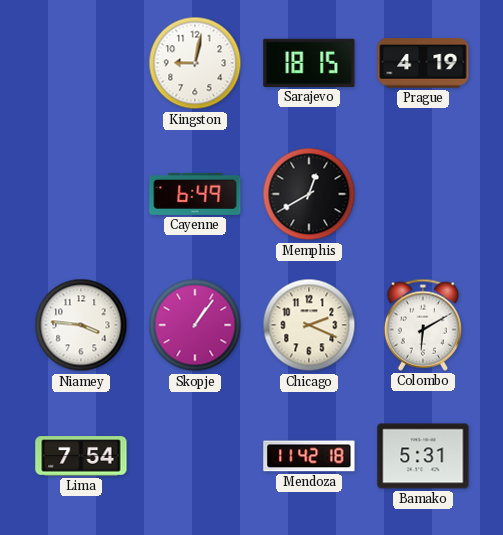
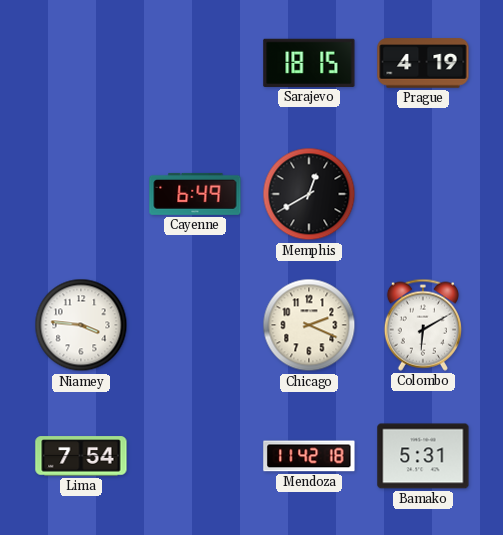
Kingston: 9:02 -> none
Skopje: 1:06 -> none
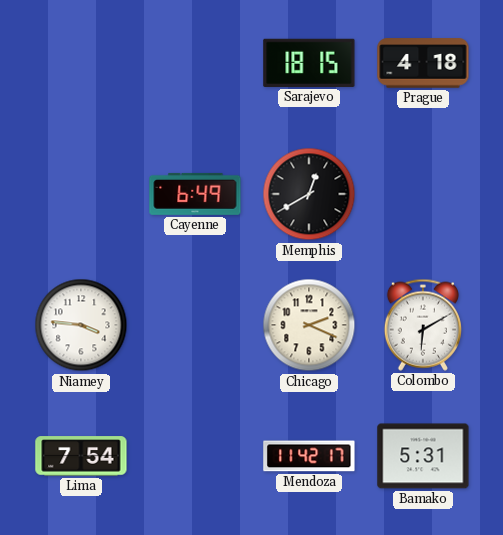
Prague: 4:19 -> 4:18
Mendoza: 11:42:18 -> 11:42:17
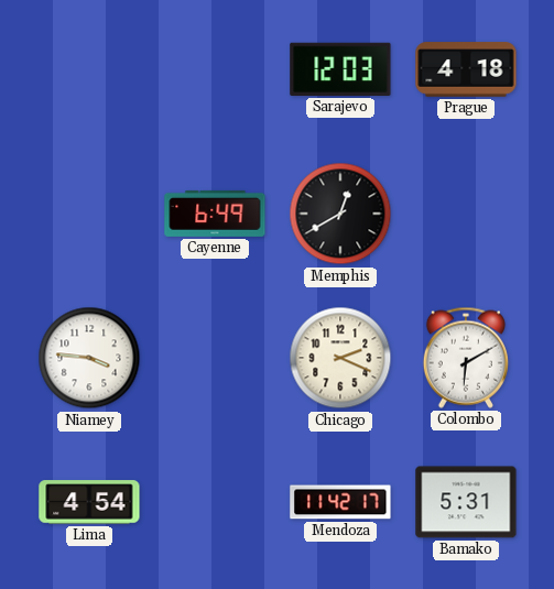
Sarajevo: 18:15 -> 12:03
Lima: 7:54 -> 4:54
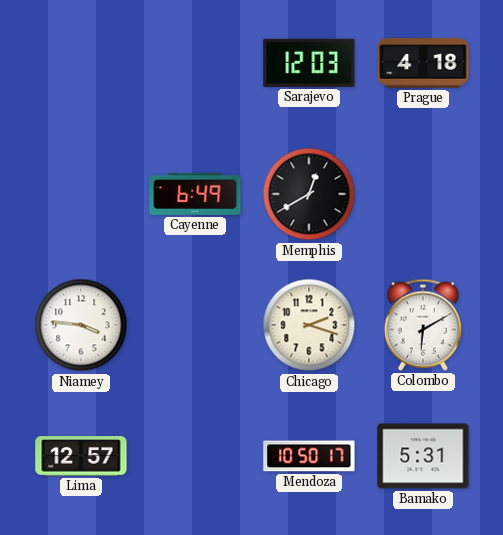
Chicago: 2:19 -> 2:18
Lima: 4:54 -> 12:57
Mendoza: 11:42 -> 10:50
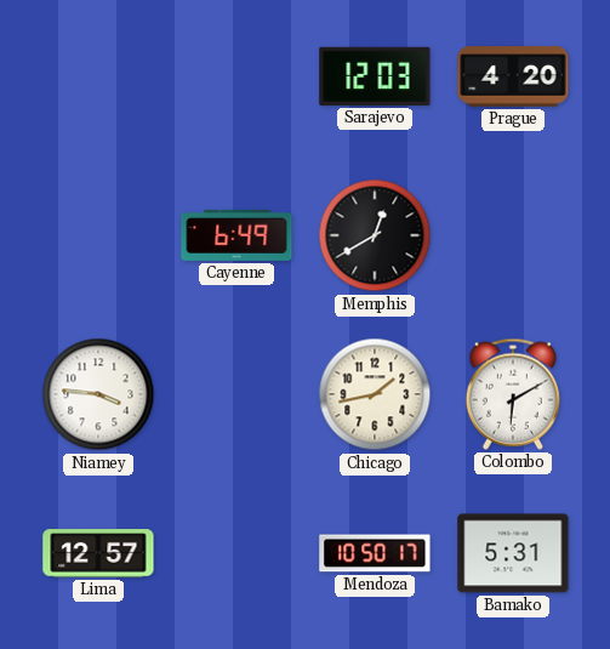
Prague: 4:18 -> 4:20
Chicago: 2:18 -> 1:43
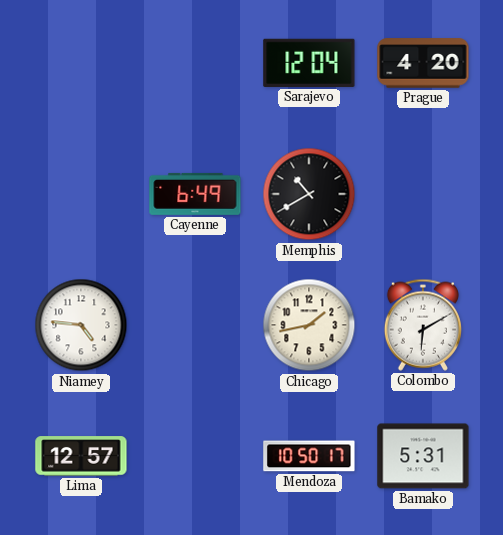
Sarajevo: 12:03 -> 12:04
Memphis: 12:40 -> 10:40
Niamey: 3:46 -> 4:46
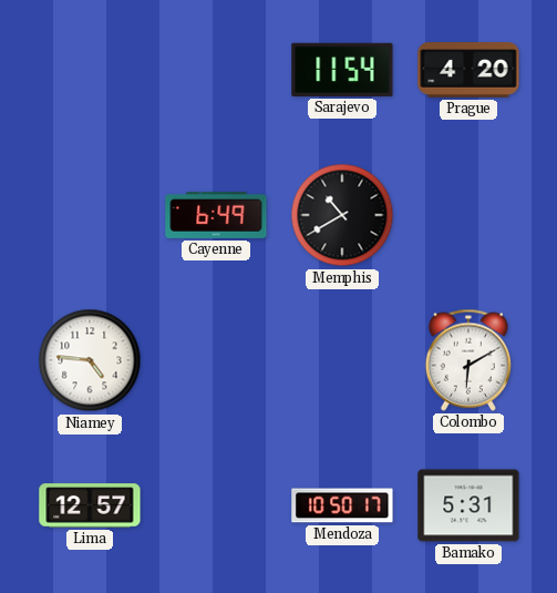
Sarajevo: 12:04 -> 11:54
Chicago: 1:43 -> none
